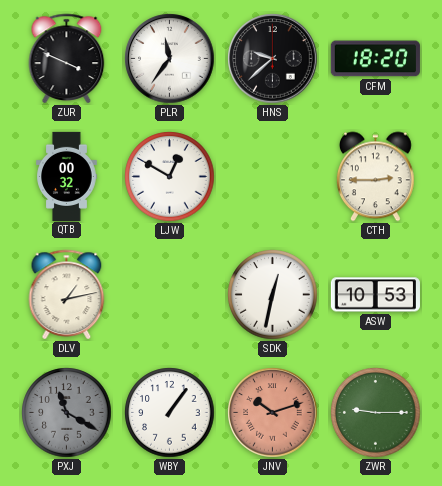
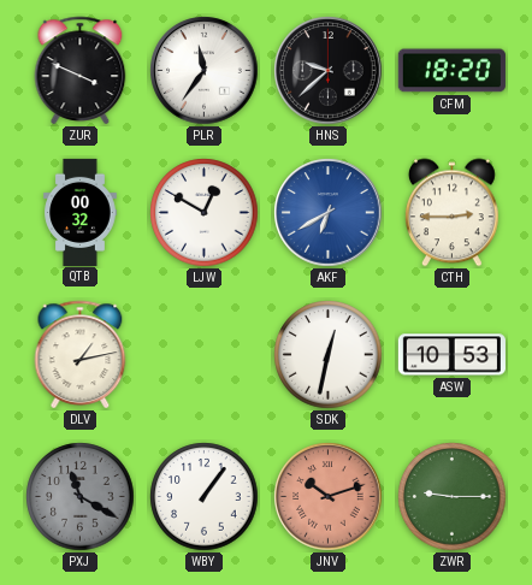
AKF: none -> 6:40
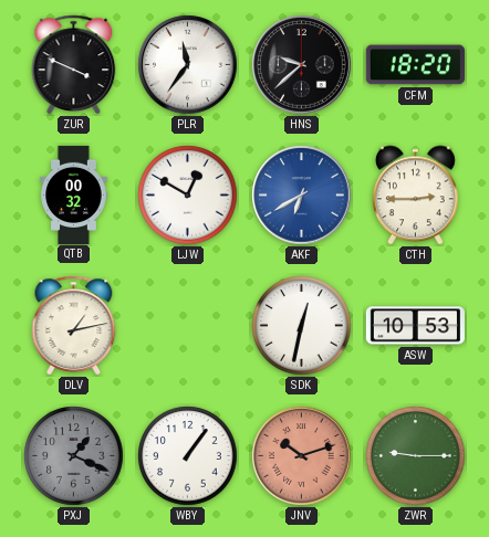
PXJ: 11:20 -> 1:19
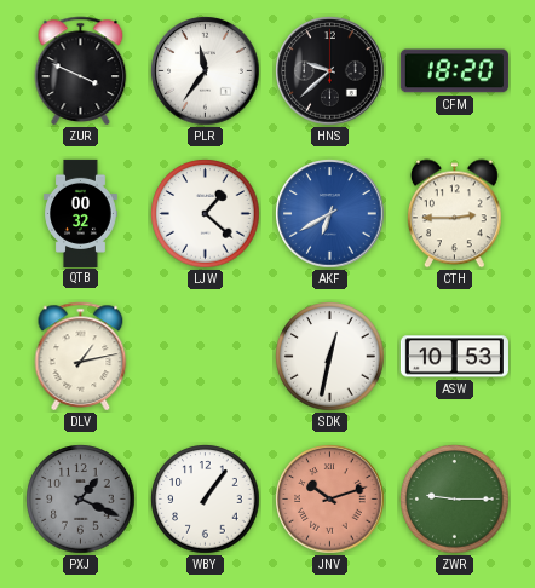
LJW: 12:50 -> 1:22
